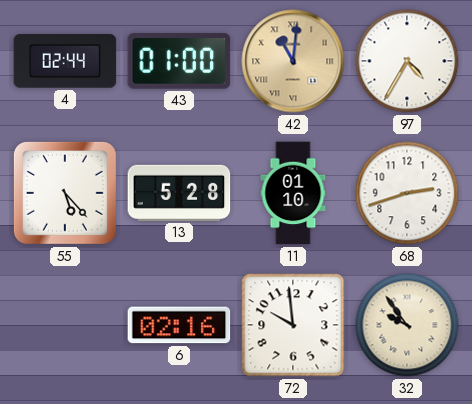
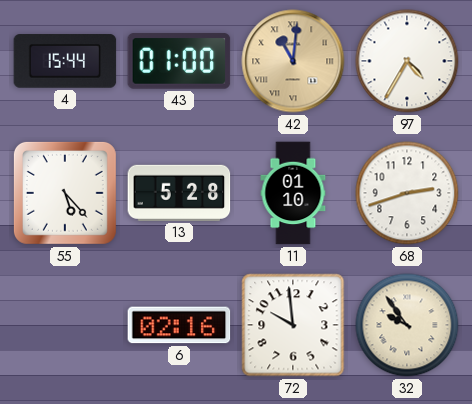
4: 02:44 -> 15:44
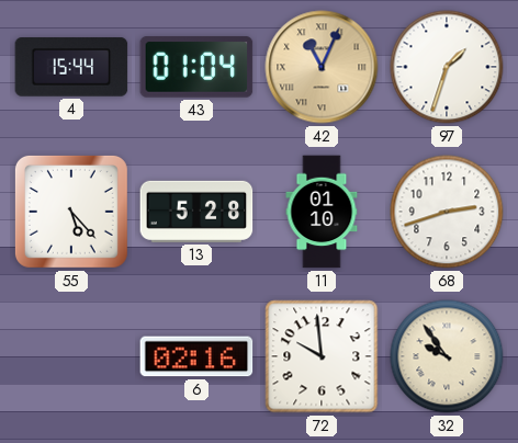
43: 01:00 -> 01:04
42: 11:01 -> 11:04
97: 4:35 -> 1:33
